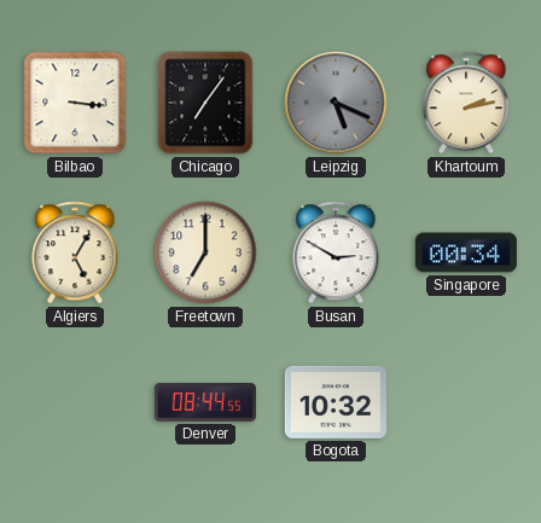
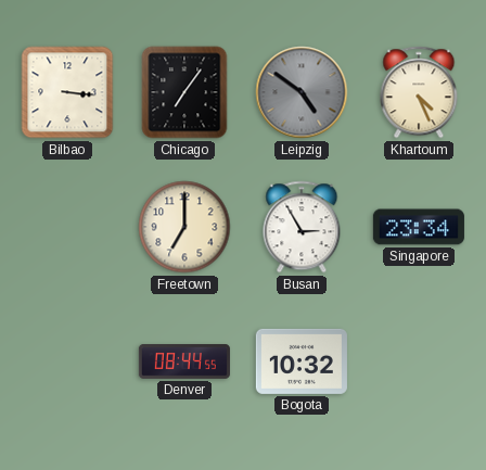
Leipzig: 5:19 -> 4:51
Khartoum: 2:13 -> 4:26
Algiers: 5:05 -> none
Busan: 2:50 -> 2:55
Singapore: 00:34 -> 23:34
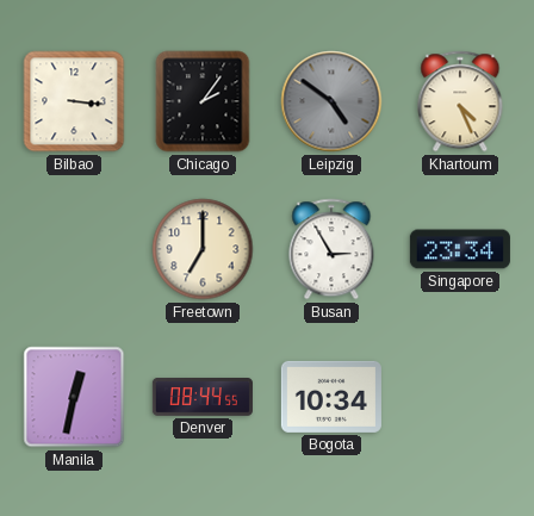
Chicago: 7:06 -> 2:06
Manila: none -> 12:32
Bogota: 10:32 -> 10:34
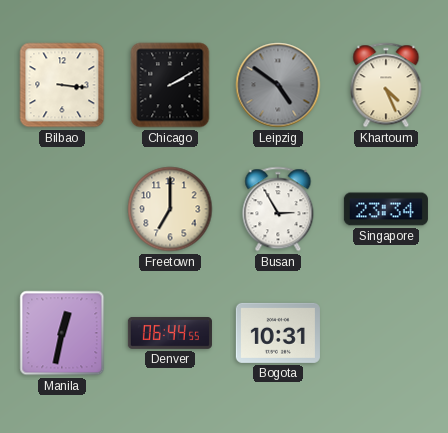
Chicago: 2:06 -> 2:10
Denver: 08:44 -> 06:44
Bogota: 10:34 -> 10:31
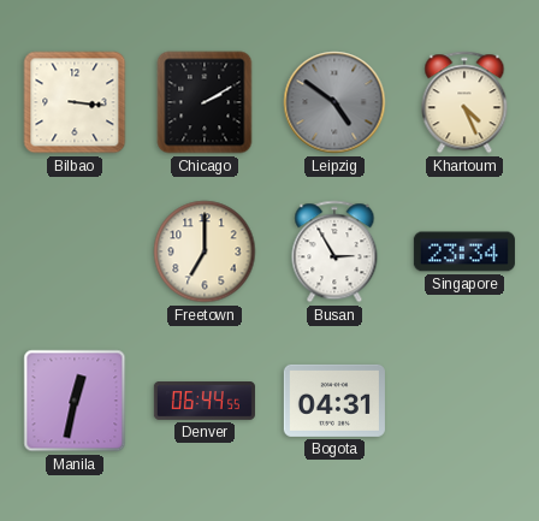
Bogota: 10:31 -> 04:31
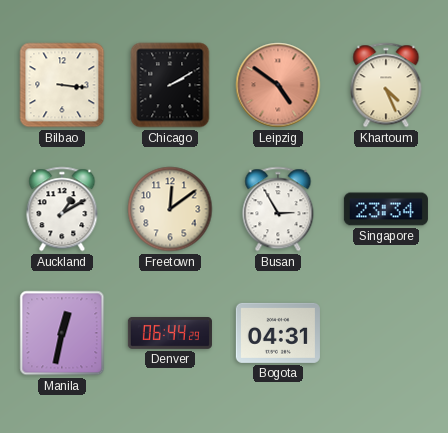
Leipzig dial: grey -> salmon
Auckland: none -> 1:10
Freetown: 7:00 -> 12:09
Denver: 06:44:55 -> 06:44:29
